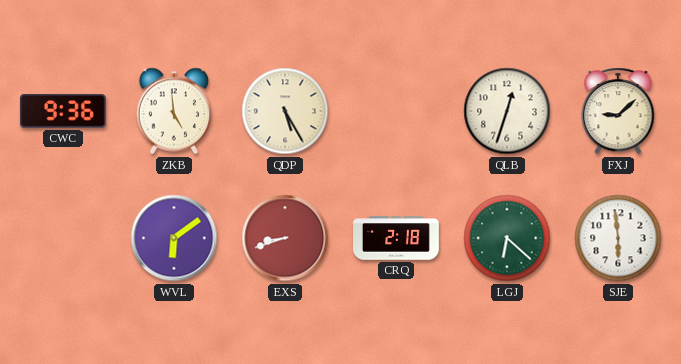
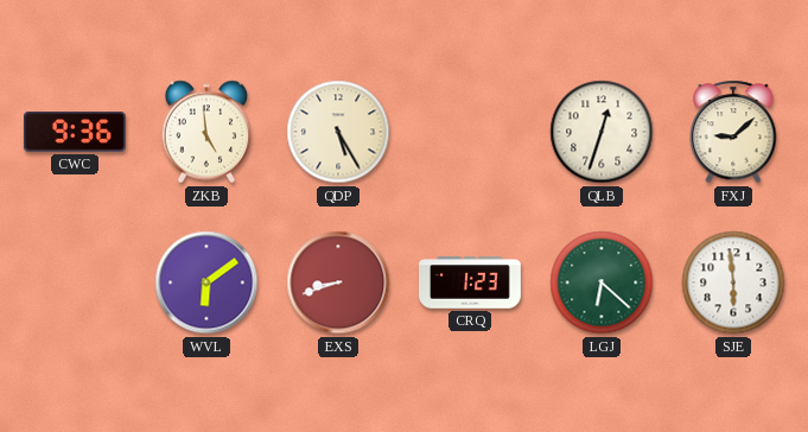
CRQ: 2:18 -> 1:23
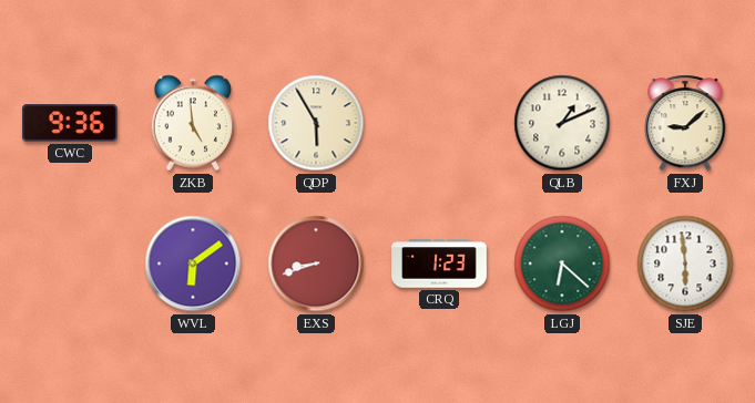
QDP: 5:25 -> 5:55
QLB: 12:33 -> 1:11
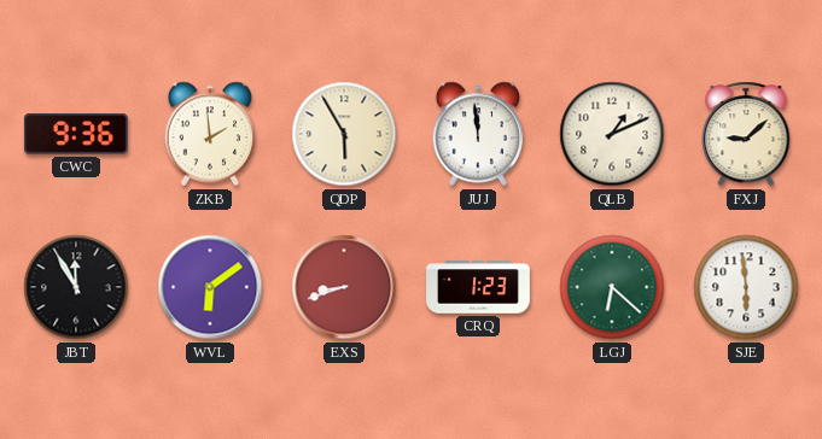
ZKB: 4:59 -> 1:59
JUJ: none -> 11:59
JBT: none -> 11:55
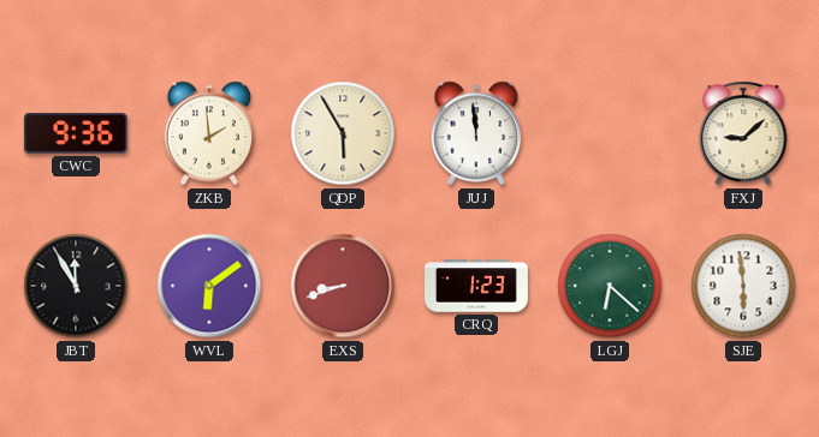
QLB: 1:11 -> none
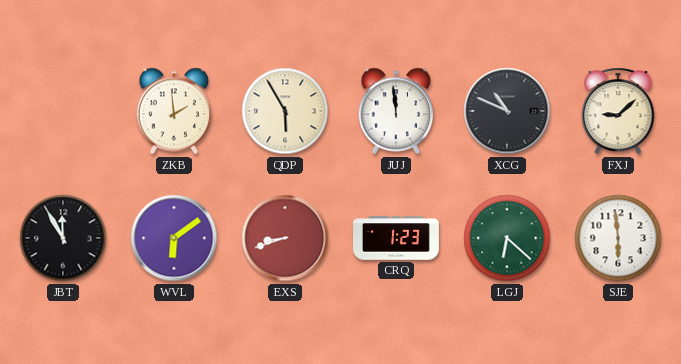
CWC: 9:36 -> none
XCG: none -> 10:49
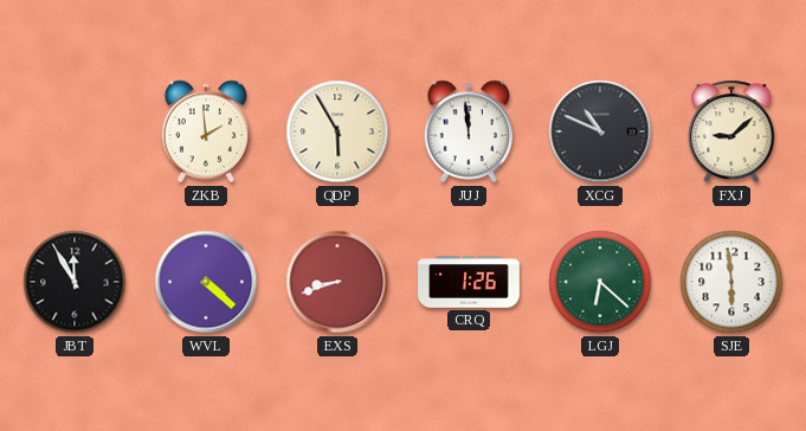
WVL: 6:09 -> 4:22
CRQ: 1:23 -> 1:26
